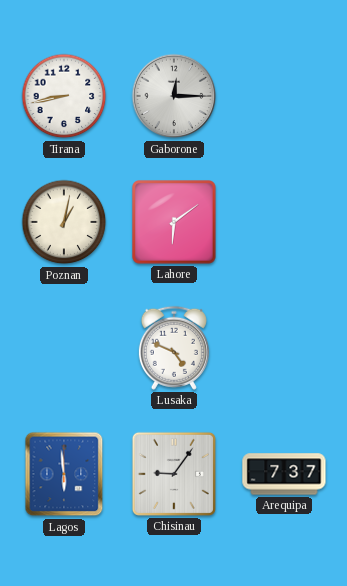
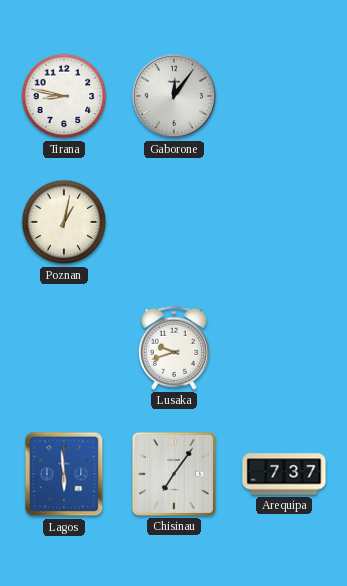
Tirana: 8:43 -> 8:47
Gaborone: 12:15 -> 12:06
Lahore: 6:09 -> none
Lusaka: 4:49 -> 9:42
Chisinau: 9:06 -> 7:06
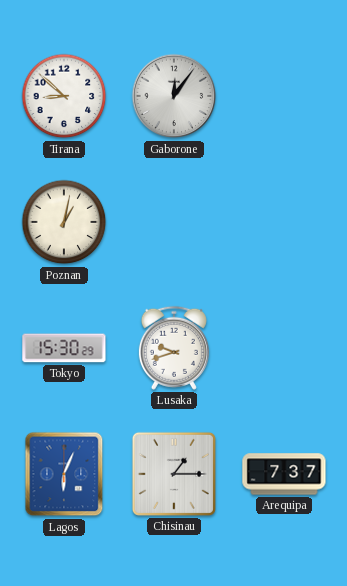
Tirana: 8:47 -> 8:52
Tokyo: none -> 15:30
Lagos: 5:59 -> 6:04
Chisinau: 7:06 -> 1:15
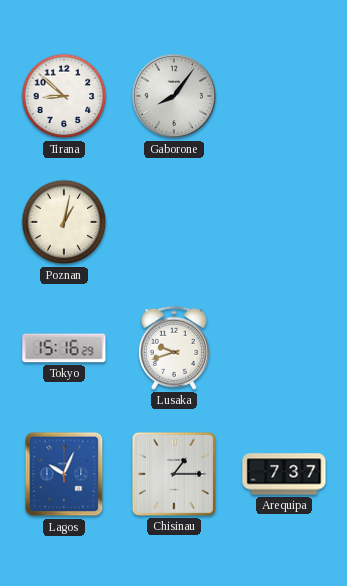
Gaborone: 12:06 -> 8:06
Tokyo: 15:30 -> 15:16
Lagos: 6:04 -> 10:04
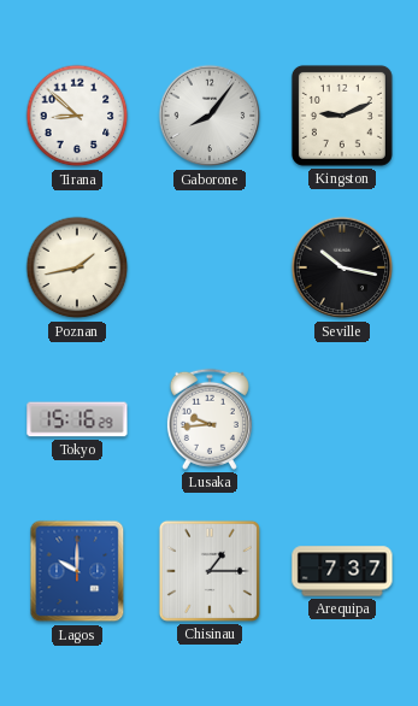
Kingston: none -> 9:11
Poznan: 1:02 -> 1:43
Seville: none -> 10:17
Lusaka: 9:42 -> 9:44
Lagos: 10:04 -> 10:00
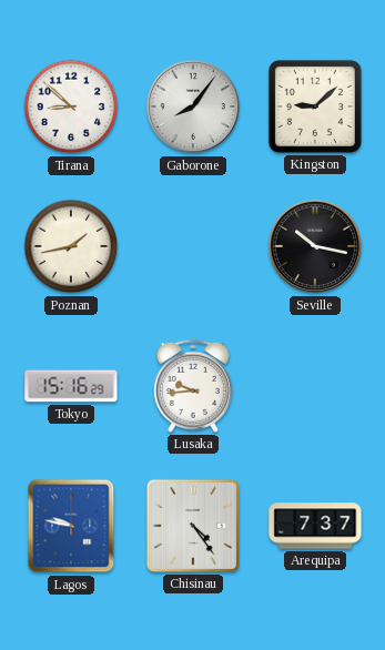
Kingston: 9:11 -> 9:08
Lagos: 10:00 -> 9:47
Chisinau: 1:15 -> 4:24
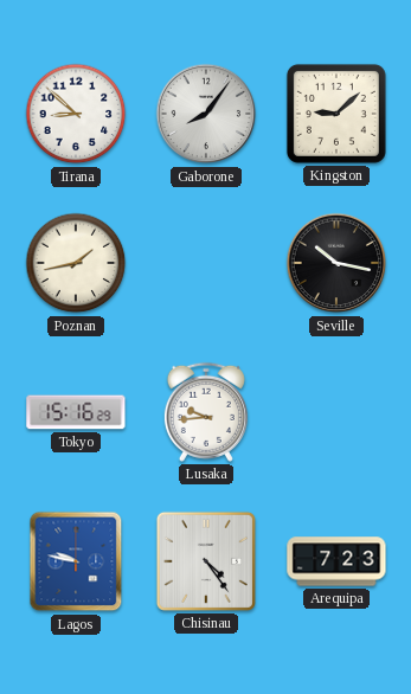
Arequipa: 7:37 -> 7:23
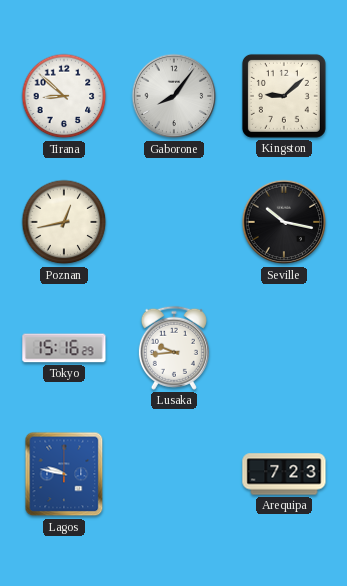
Poznan: 1:43 -> 12:43
Chisinau: 4:24 -> none
